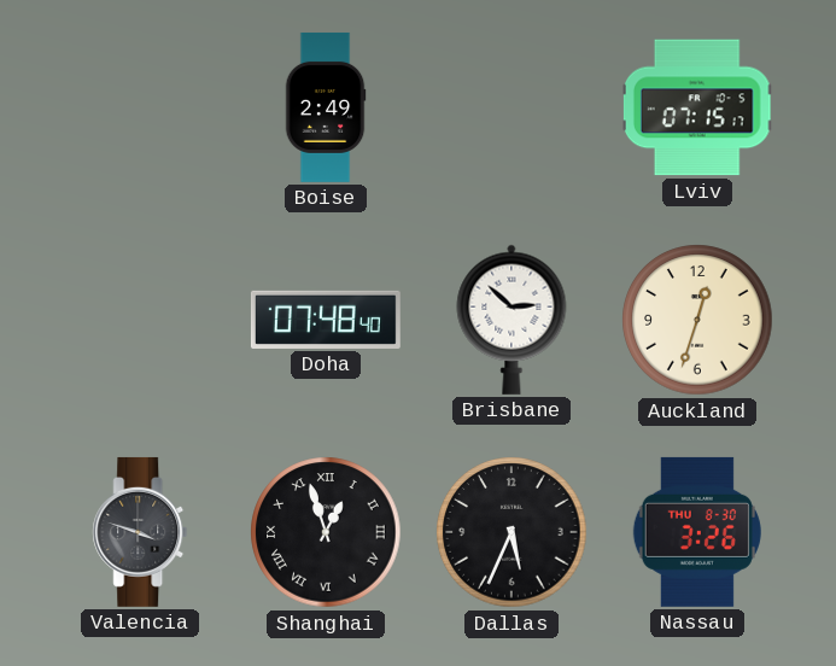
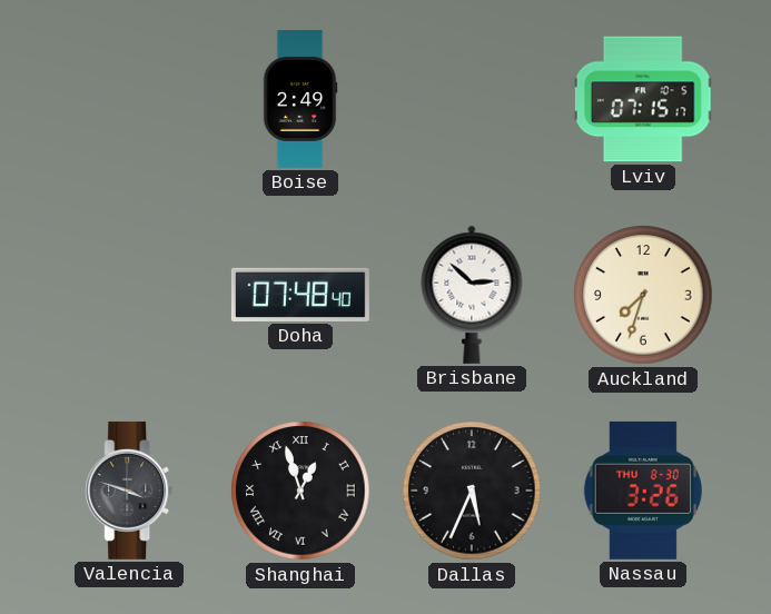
Auckland: 12:33 -> 7:33
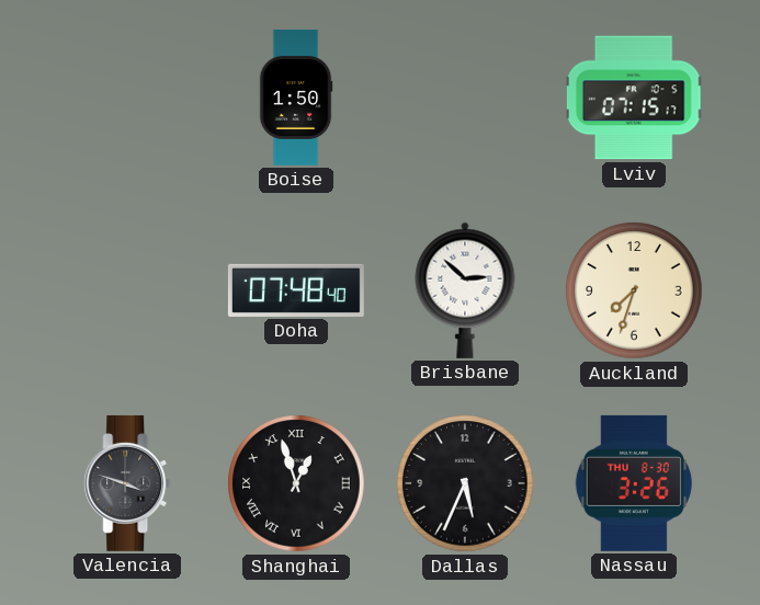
Boise: 2:49 -> 1:50
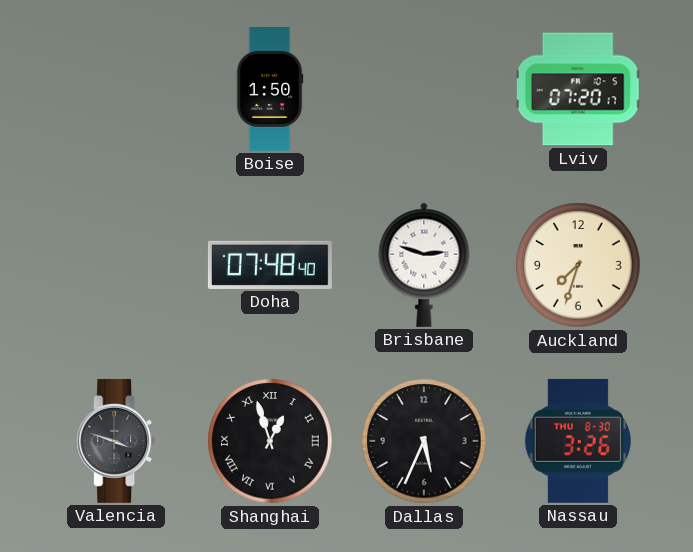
Lviv: 07:15 -> 07:20
Brisbane: 2:52 -> 2:48
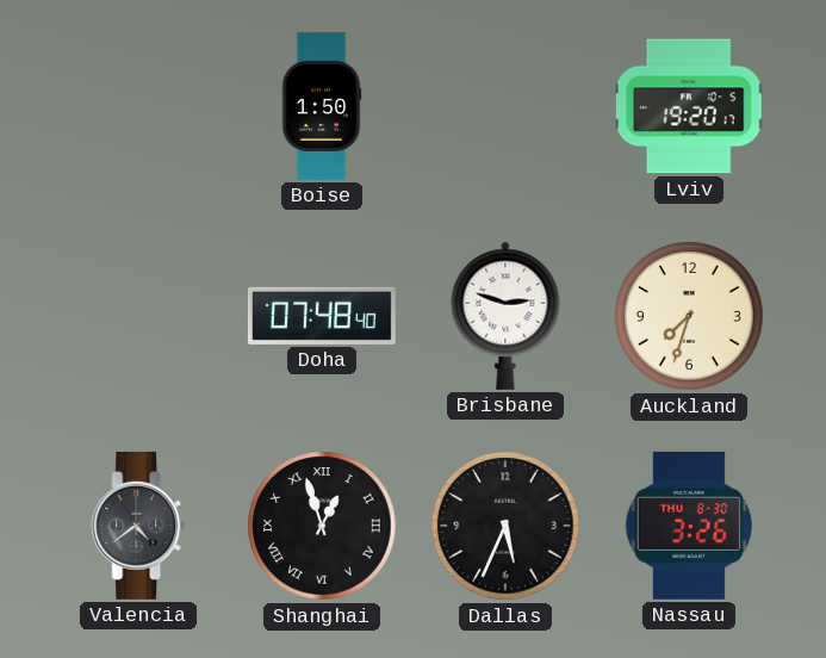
Lviv: 07:20 -> 19:20
Valencia: 3:48 -> 4:39
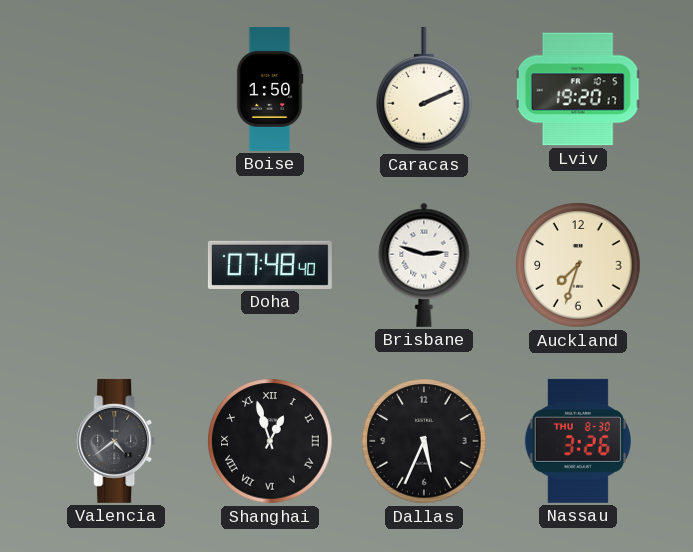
Caracas: none -> 2:11
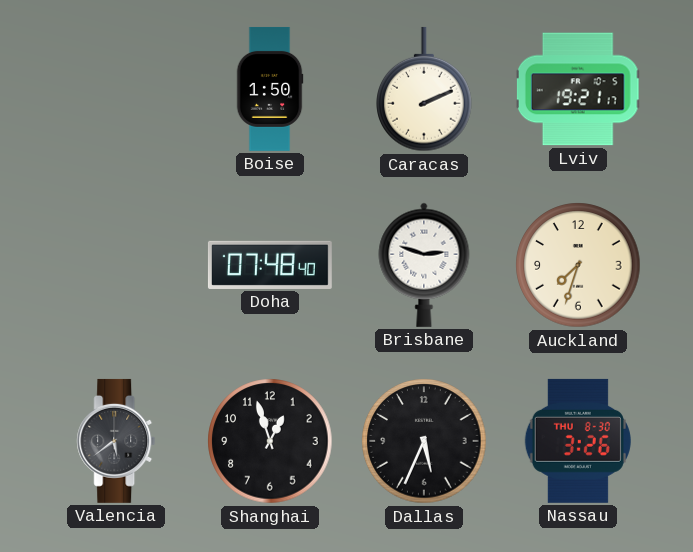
Lviv: 19:20 -> 19:21
Valencia: 4:39 -> 5:39
Shanghai numerals: Roman -> Arabic
